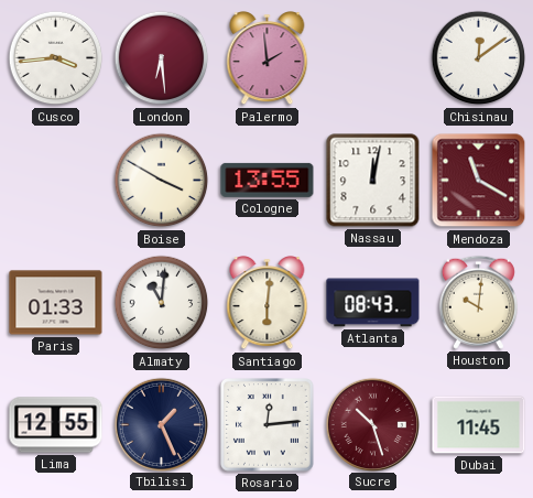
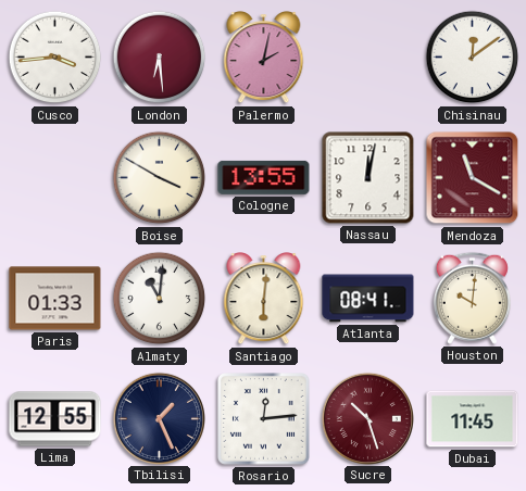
Palermo: 1:59 -> 2:02
Atlanta: 08:43 -> 08:41
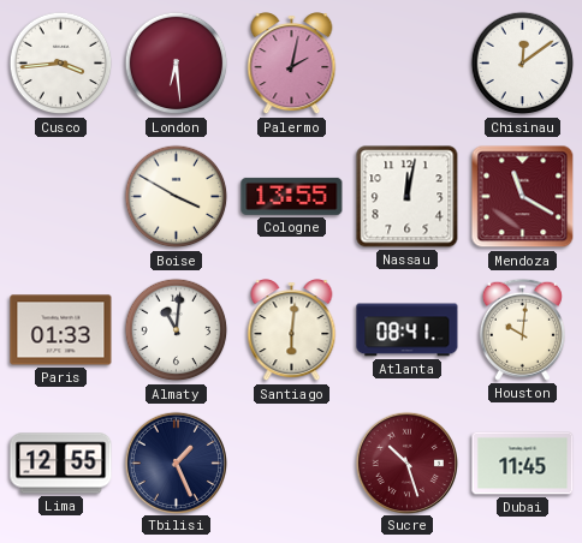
Rosario: 12:14 -> none
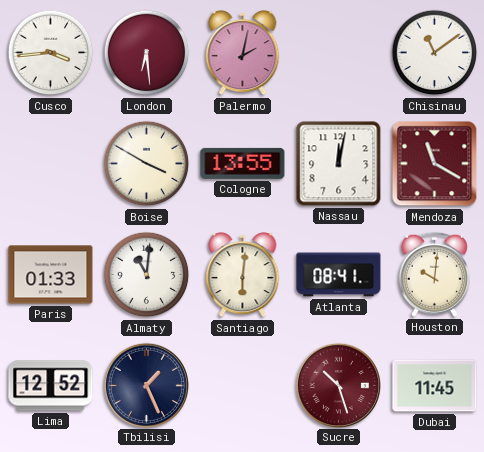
Chisinau: 12:09 -> 11:09
Lima: 12:55 -> 12:52
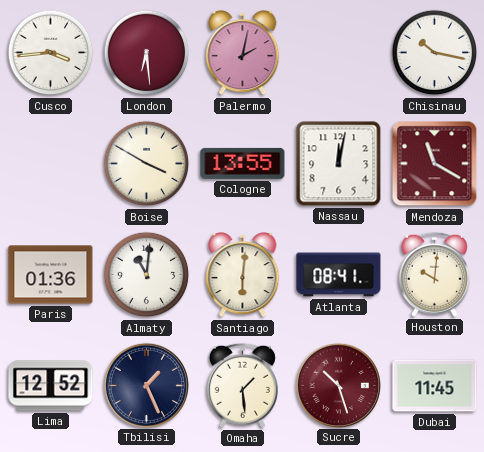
Chisinau: 11:09 -> 10:17
Paris: 01:33 -> 01:36
Omaha: none -> 1:29
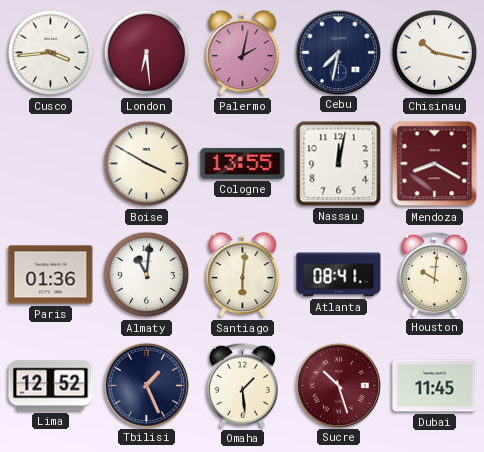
Cebu: none -> 7:32
Mendoza: 11:20 -> 8:20
